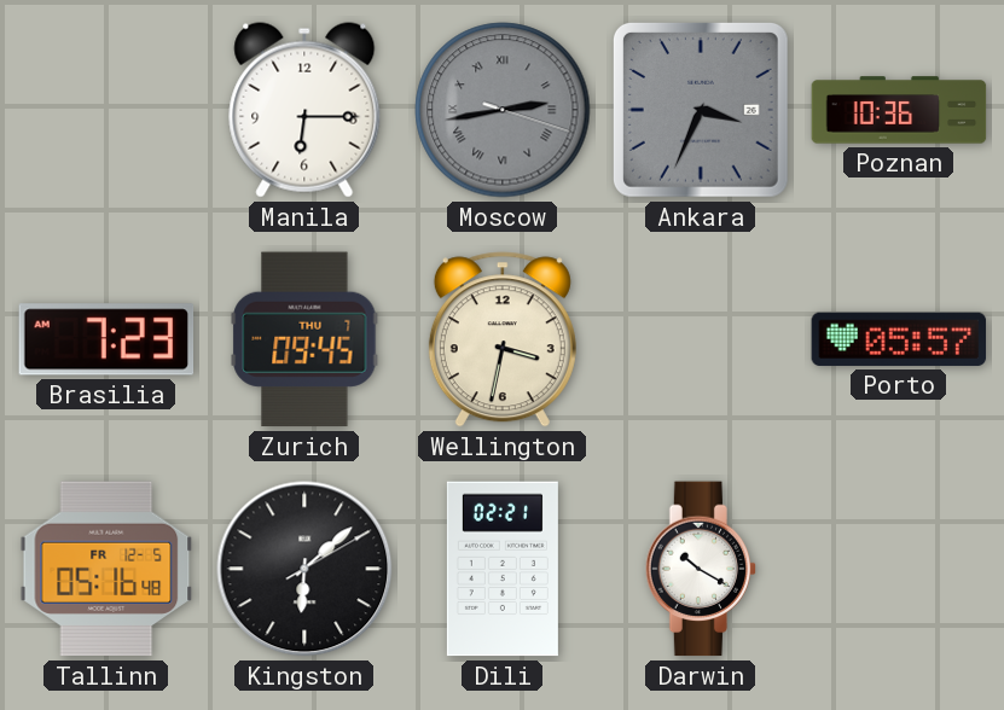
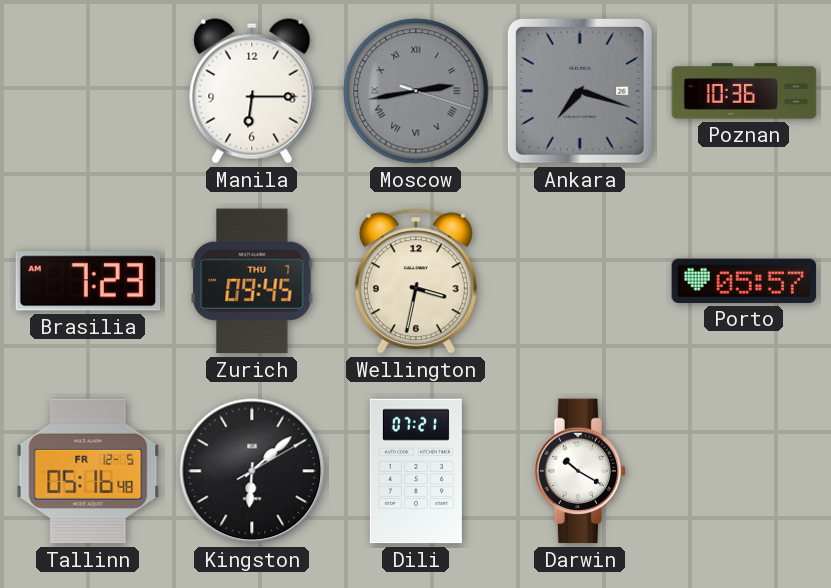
Ankara: 3:34 -> 7:18
Dili: 02:21 -> 07:21
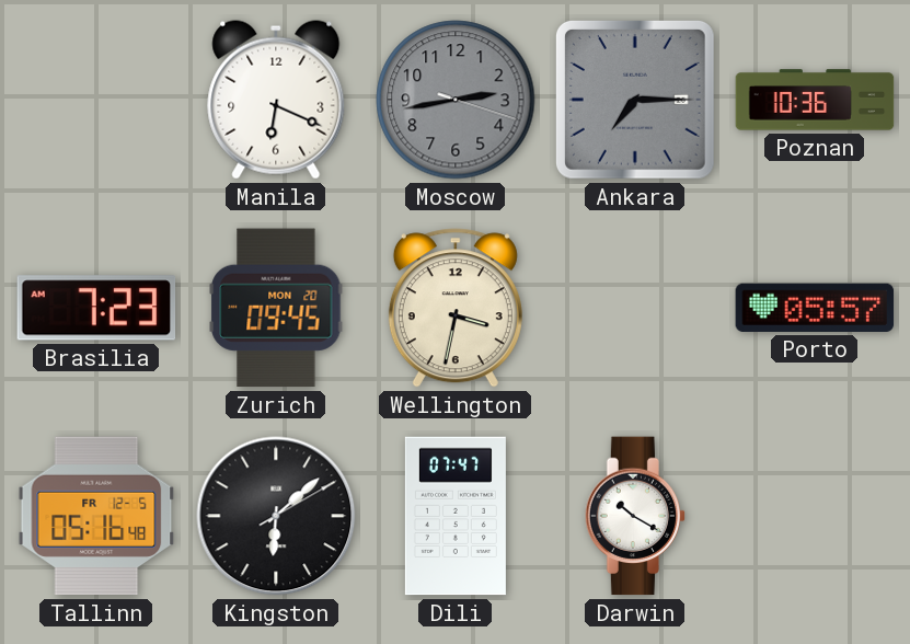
Manila: 6:15 -> 6:19
Moscow numerals: Roman -> Arabic
Ankara: 7:18 -> 7:15
Zurich date: THU 7 -> MON 20
Dili: 07:21 -> 07:47
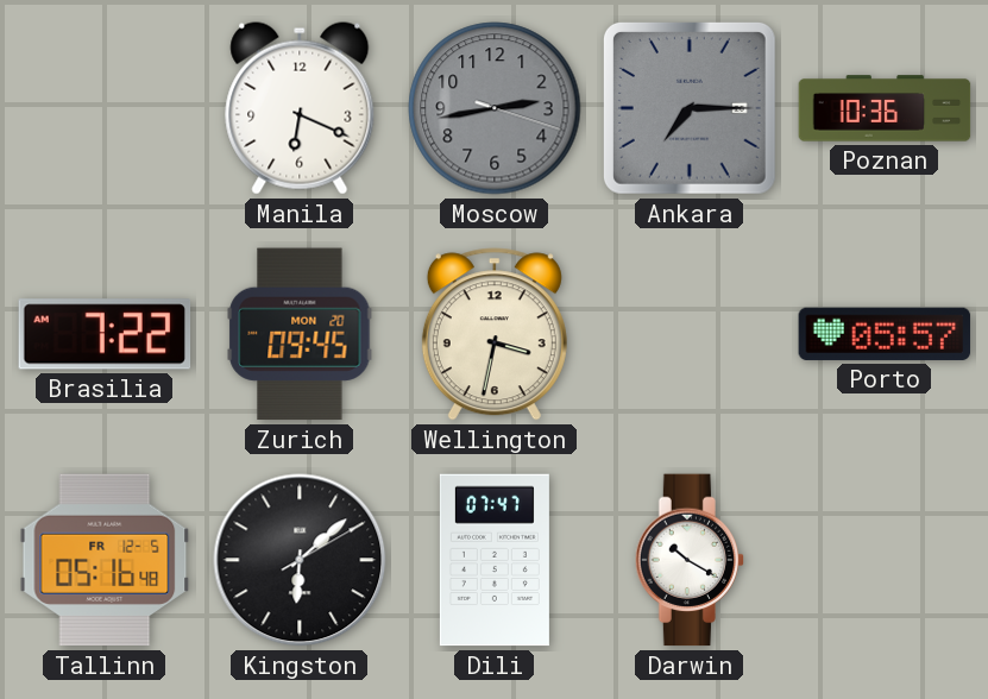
Brasilia: 7:23 -> 7:22
